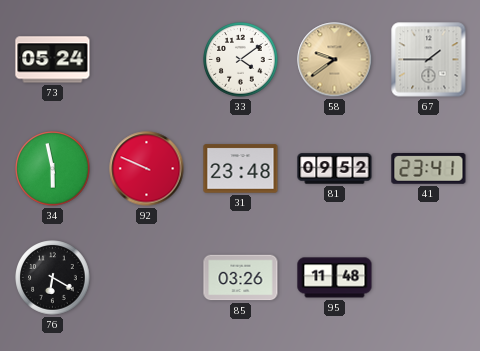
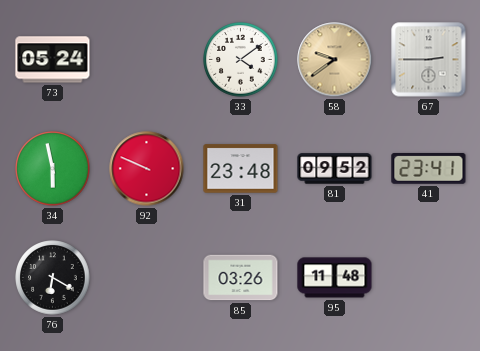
67: 1:45 -> 2:45
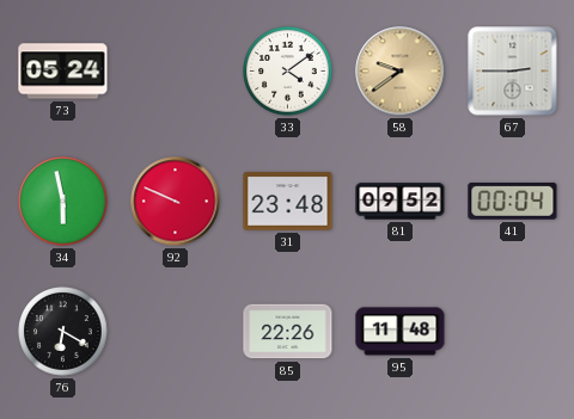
41: 23:41 -> 00:04
85: 03:26 -> 22:26
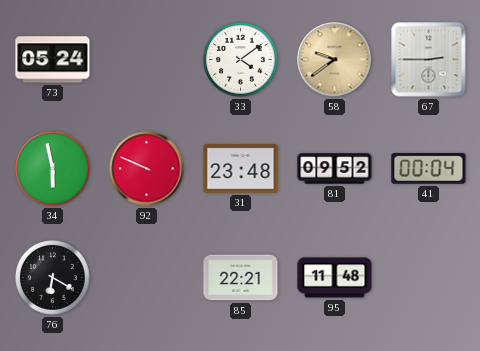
85: 22:26 -> 22:21
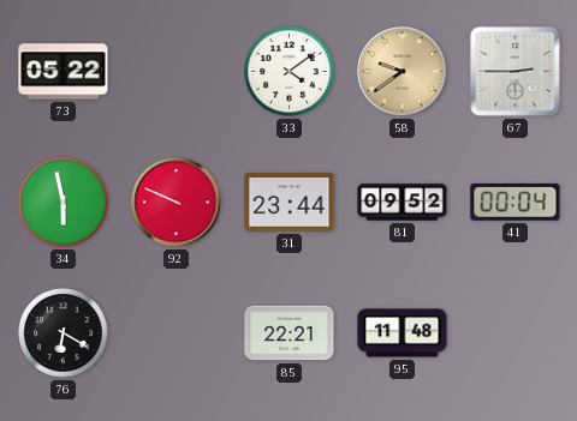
73: 05:24 -> 05:22
31: 23:48 -> 23:44
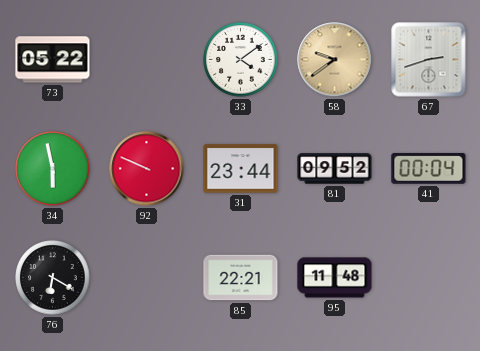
67: 2:45 -> 2:42
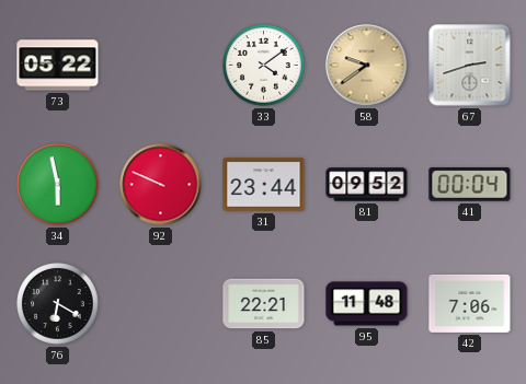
42: none -> 7:06
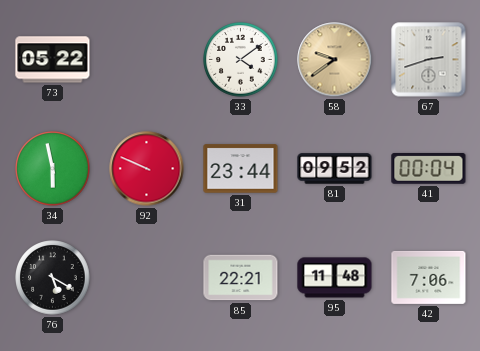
76: 6:20 -> 5:20
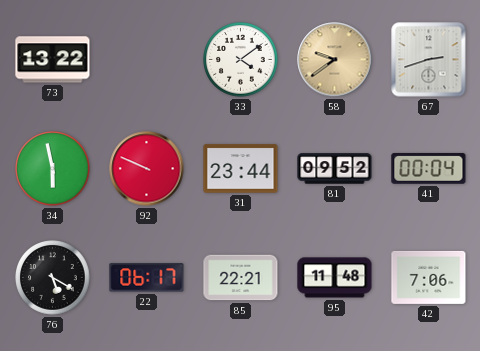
73: 05:22 -> 13:22
22: none -> 06:17
